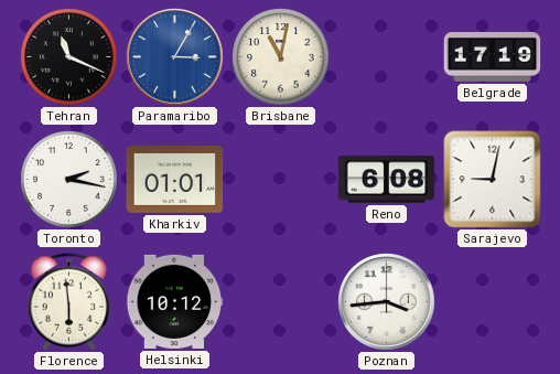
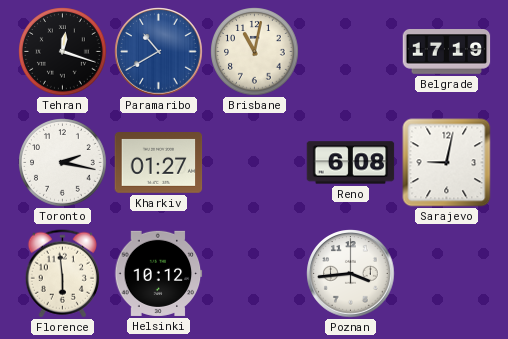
Tehran: 11:19 -> 12:18
Paramaribo: 3:05 -> 10:40
Kharkiv: 01:01 -> 01:27
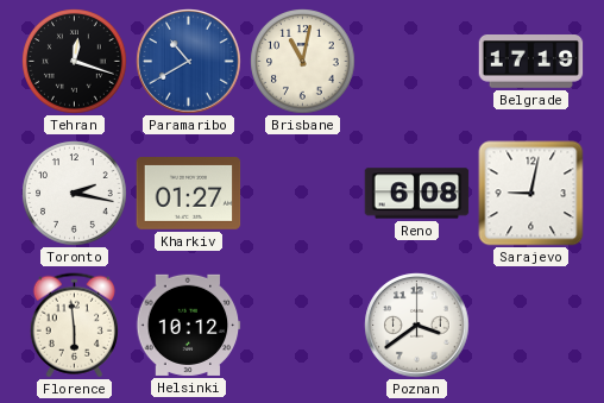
Poznan: 3:44 -> 3:39
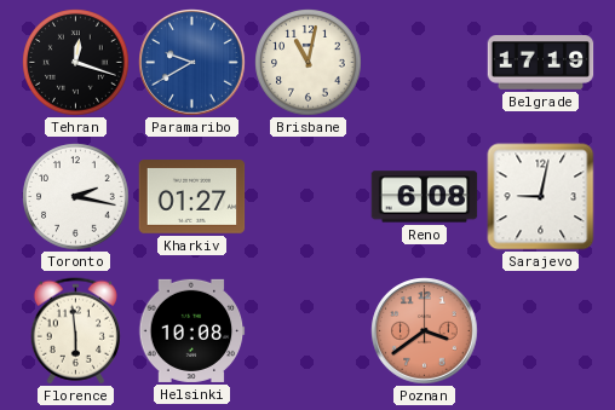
Paramaribo: 10:40 -> 9:40
Helsinki: 10:12 -> 10:08
Poznan dial: white -> salmon
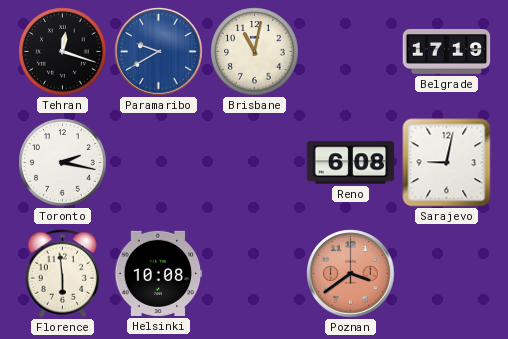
Kharkiv: 01:27 -> none
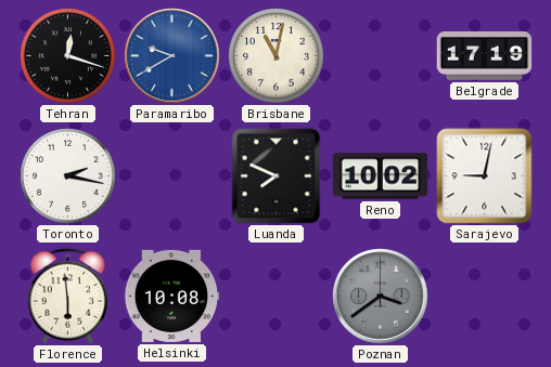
Luanda: none -> 7:49
Reno: 6:08 -> 10:02
Poznan dial: salmon -> grey
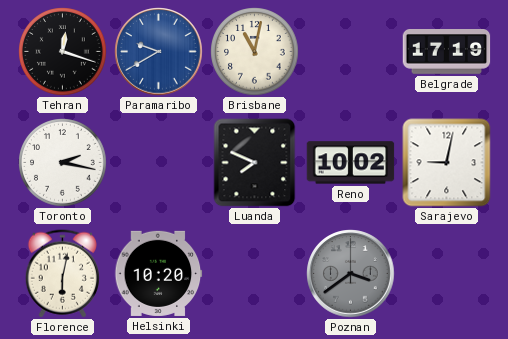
Florence: 5:59 -> 6:02
Helsinki: 10:08 -> 10:20
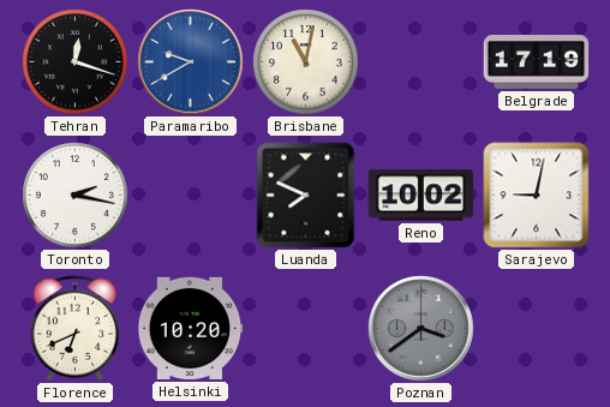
Florence: 6:02 -> 6:41
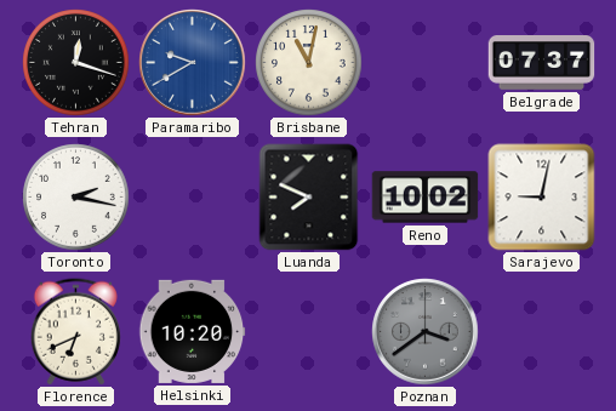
Belgrade: 17:19 -> 07:37
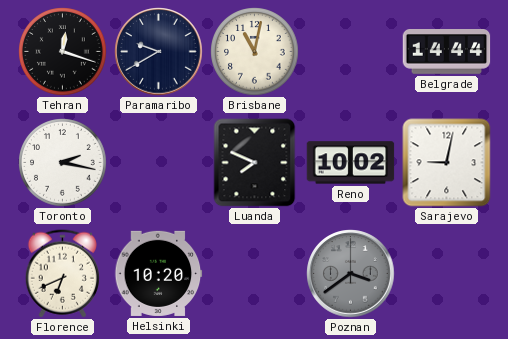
Paramaribo dial: blue -> navy
Belgrade: 07:37 -> 14:44
